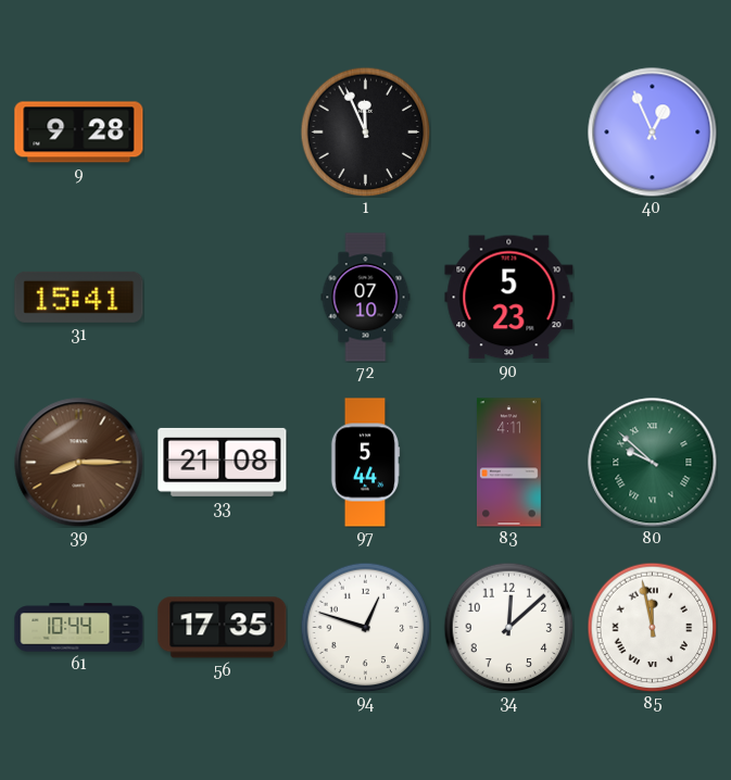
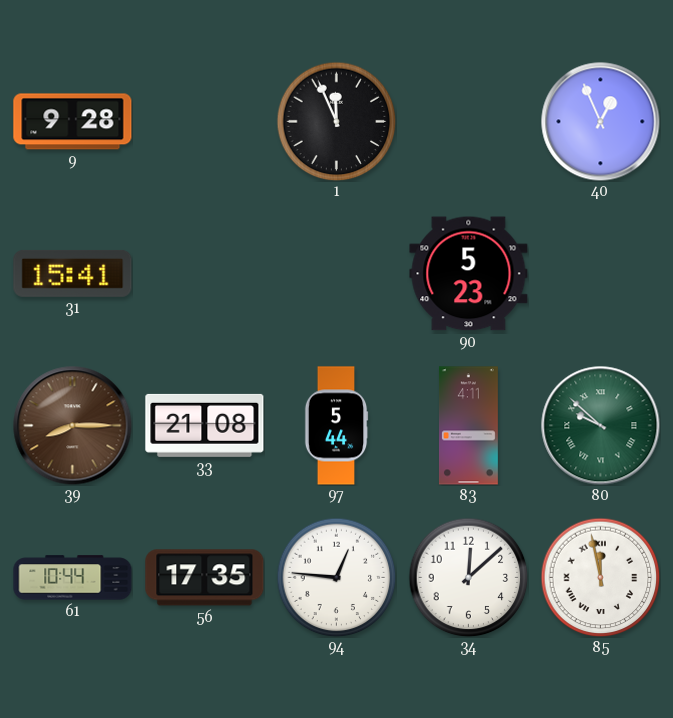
72: 07:10 -> none
94: 12:48 -> 12:46
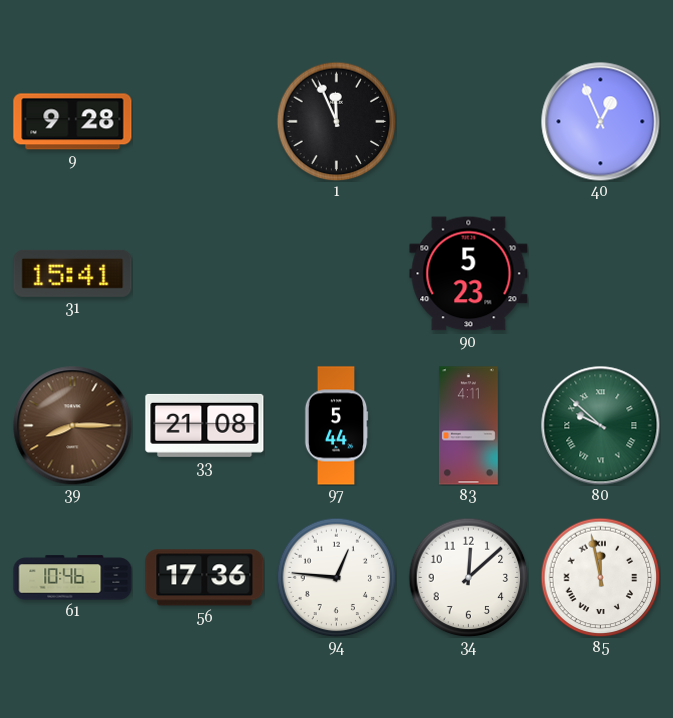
61: 10:44 -> 10:46
56: 17:35 -> 17:36
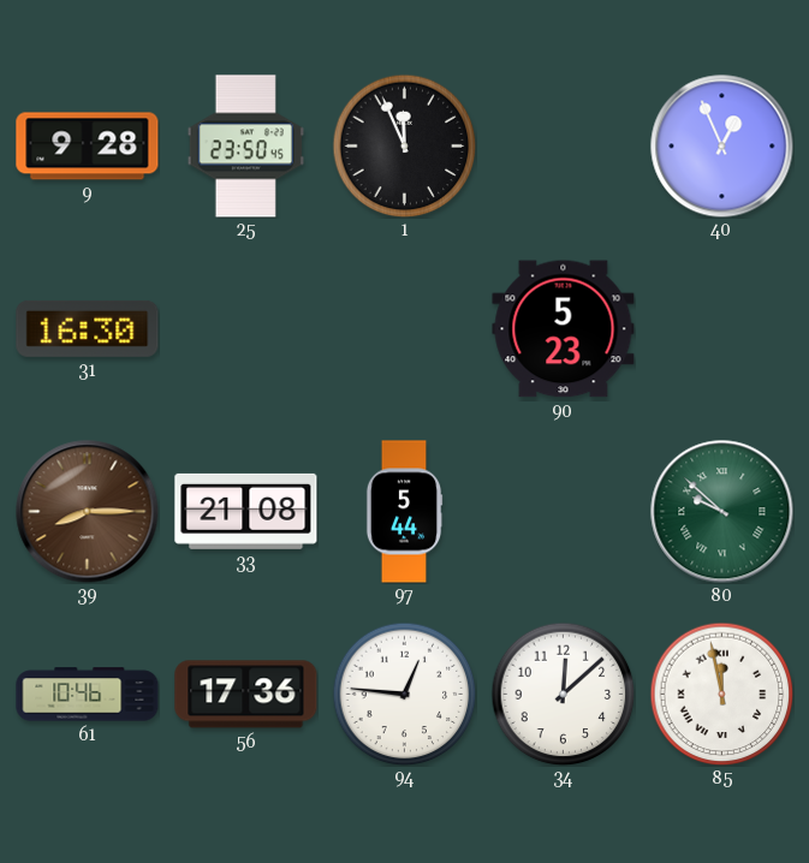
25: none -> 23:50
31: 15:41 -> 16:30
83: 4:11 -> none
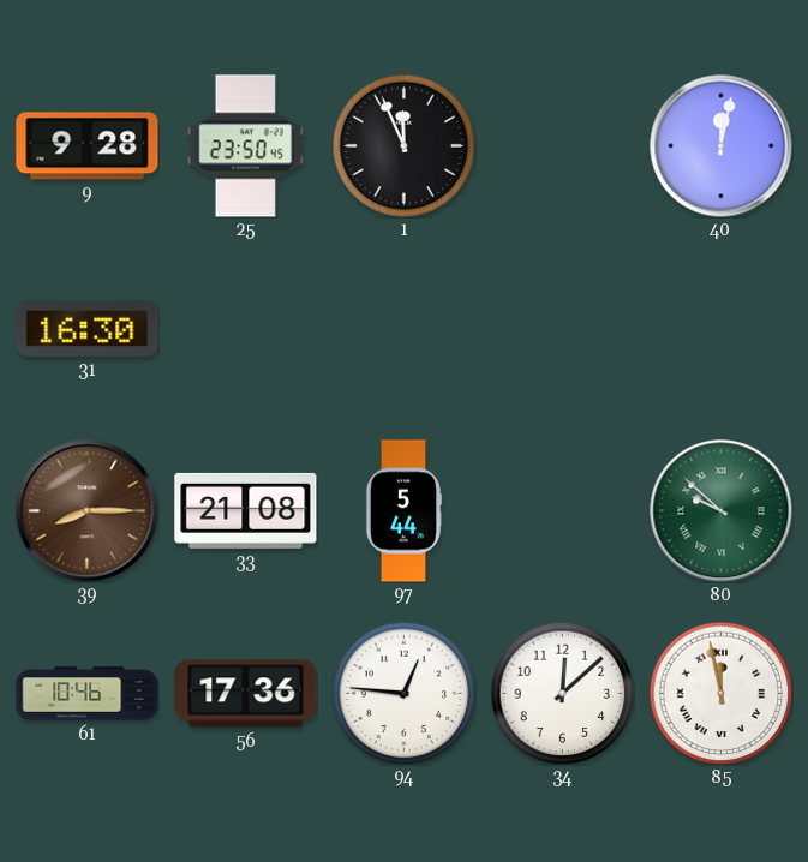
40: 12:56 -> 12:02
90: 5:23 -> none
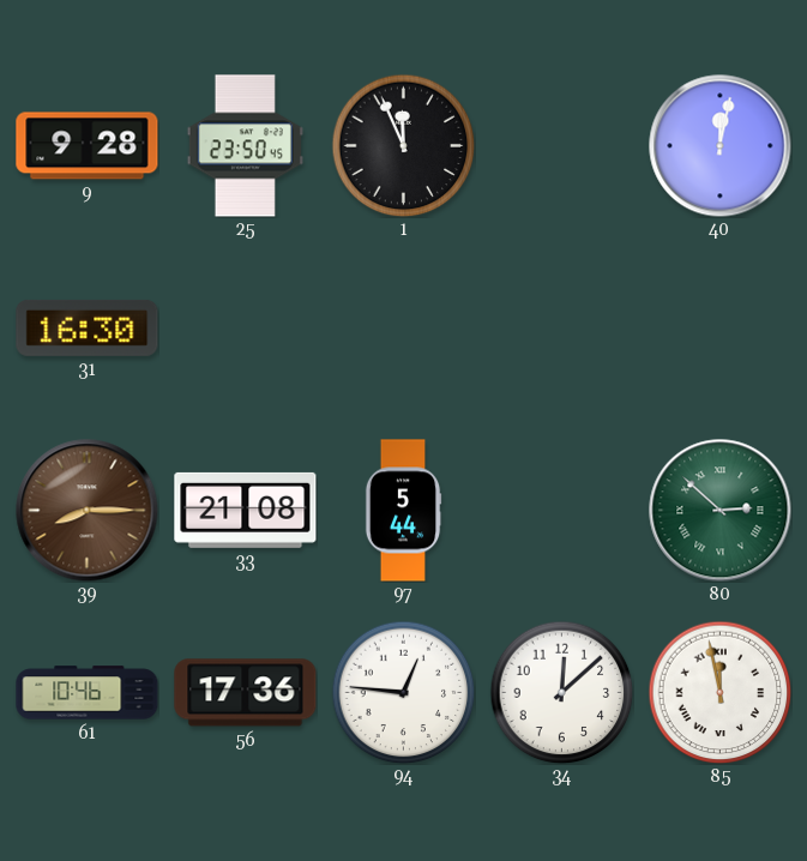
80: 9:52 -> 2:52
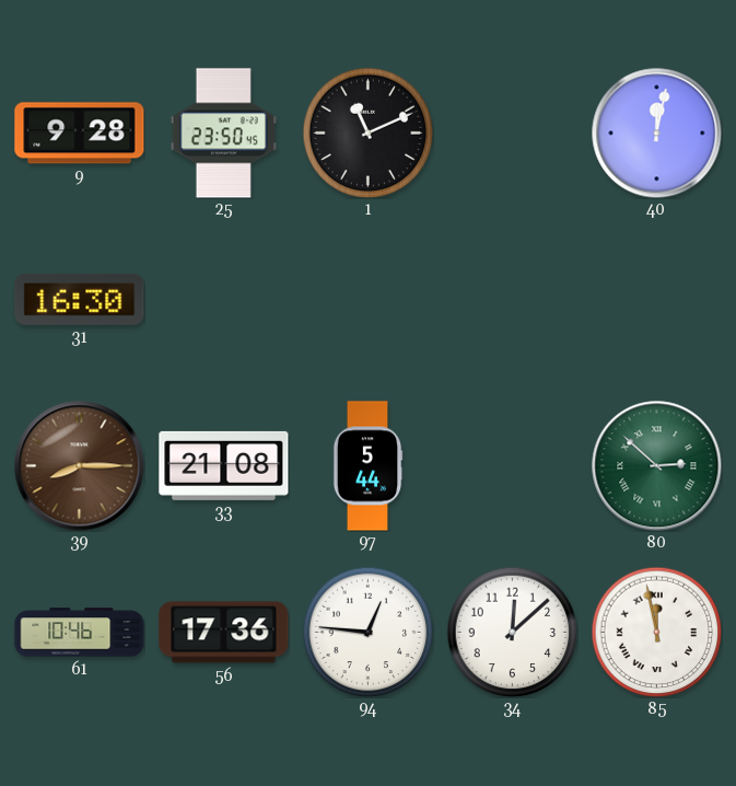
1: 11:56 -> 11:11
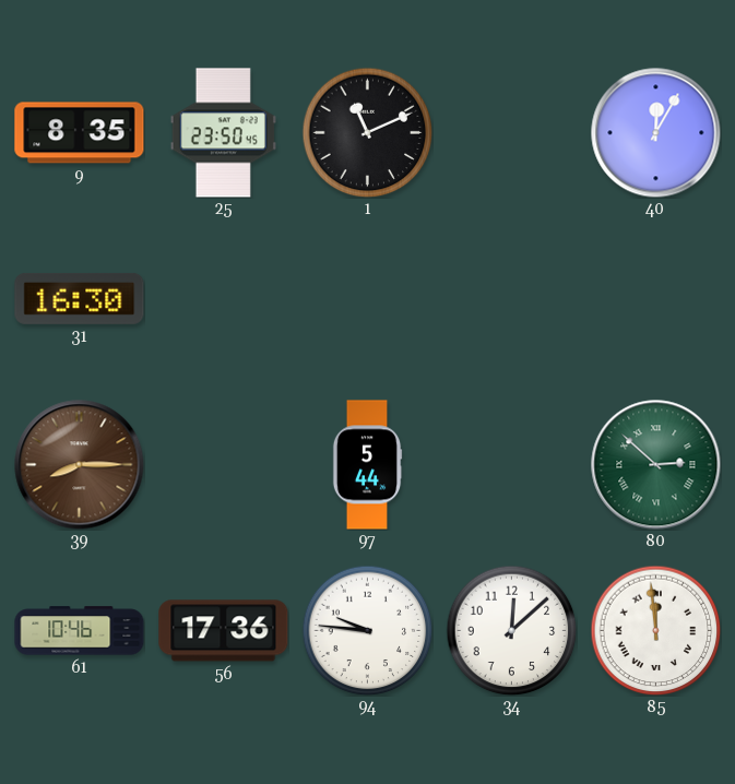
9: 9:28 -> 8:35
40: 12:02 -> 12:05
33: 21:08 -> none
94: 12:46 -> 9:46
85: 11:58 -> 11:59
